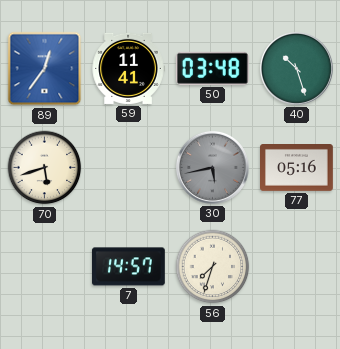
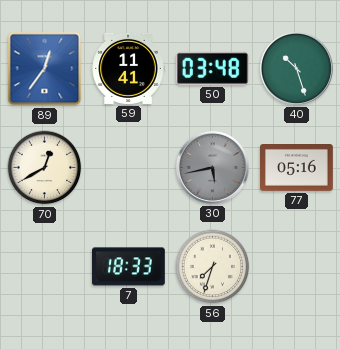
70: 5:42 -> 12:40
7: 14:57 -> 18:33
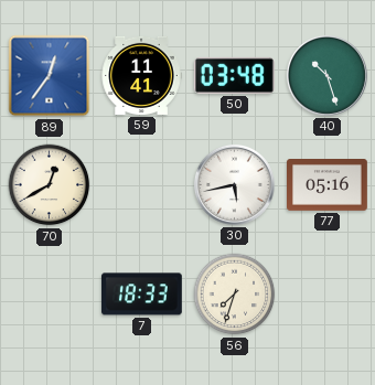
30 dial: grey -> white
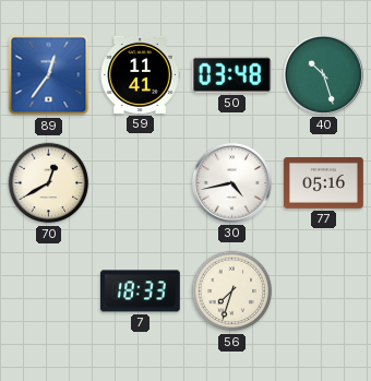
30: 5:43 -> 4:43
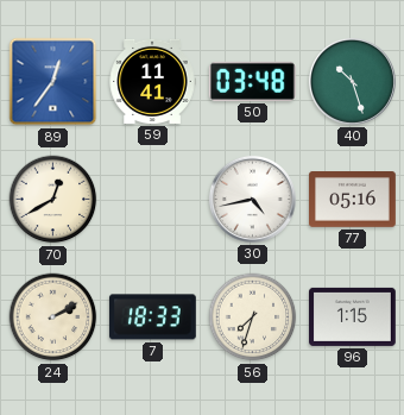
24: none -> 2:10
96: none -> 1:15
